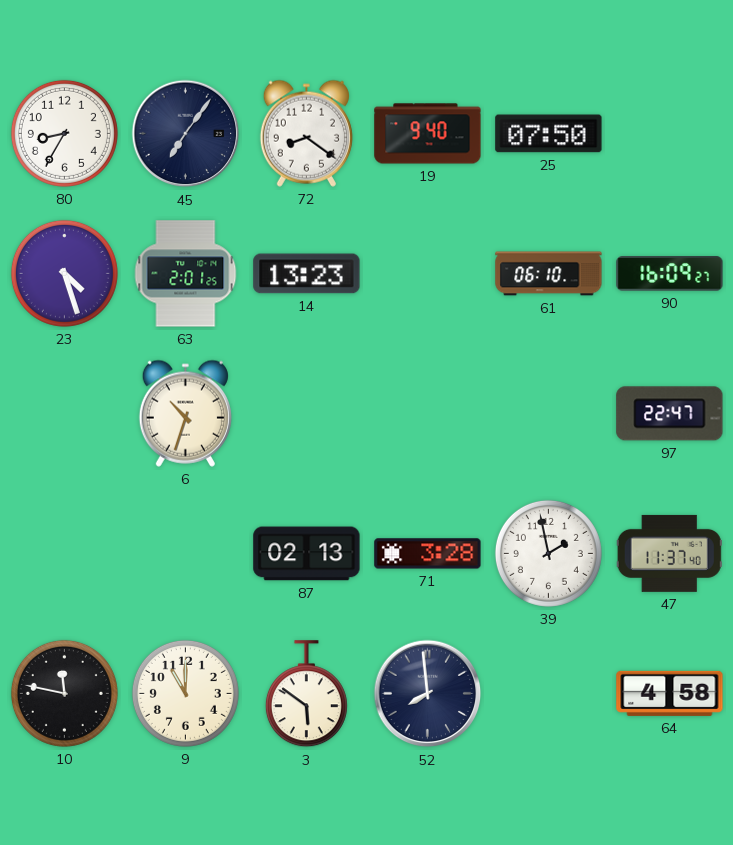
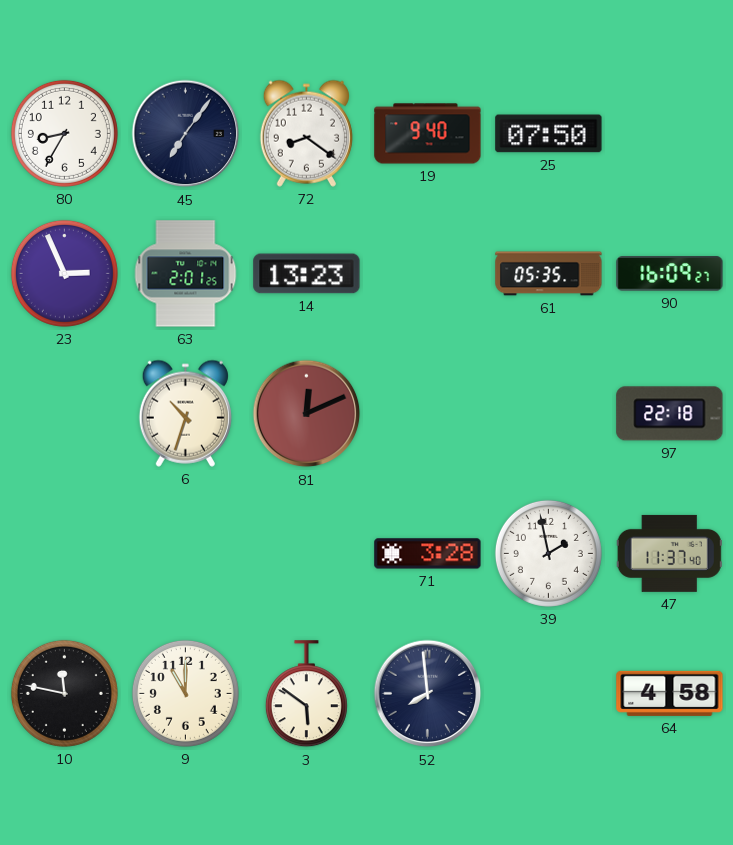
23: 4:27 -> 2:56
61: 06:10 -> 05:35
81: none -> 12:11
97: 22:47 -> 22:18
87: 02:13 -> none
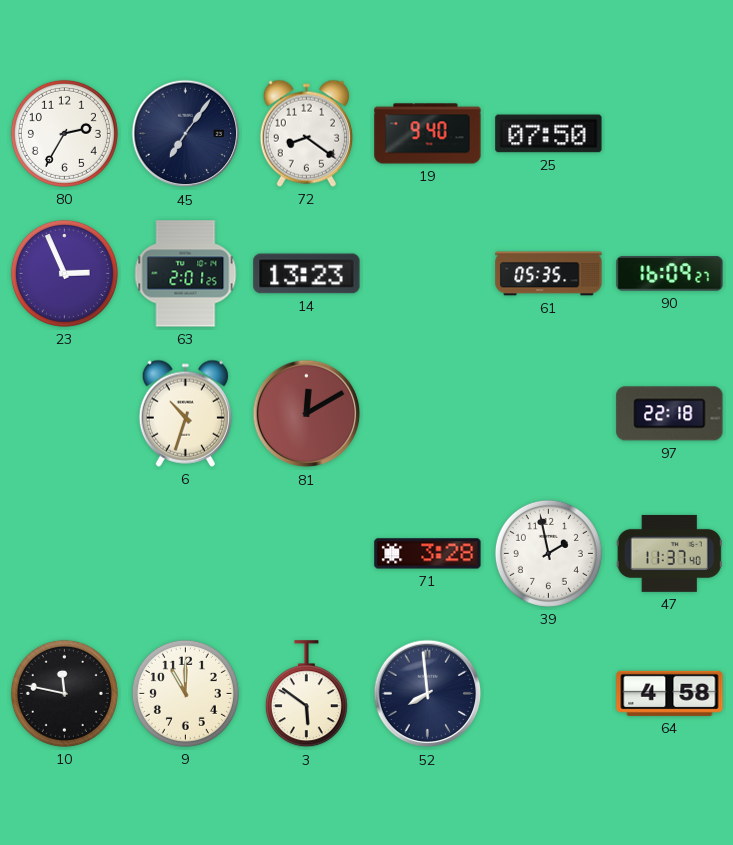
80: 8:35 -> 2:35
81: 12:11 -> 12:10
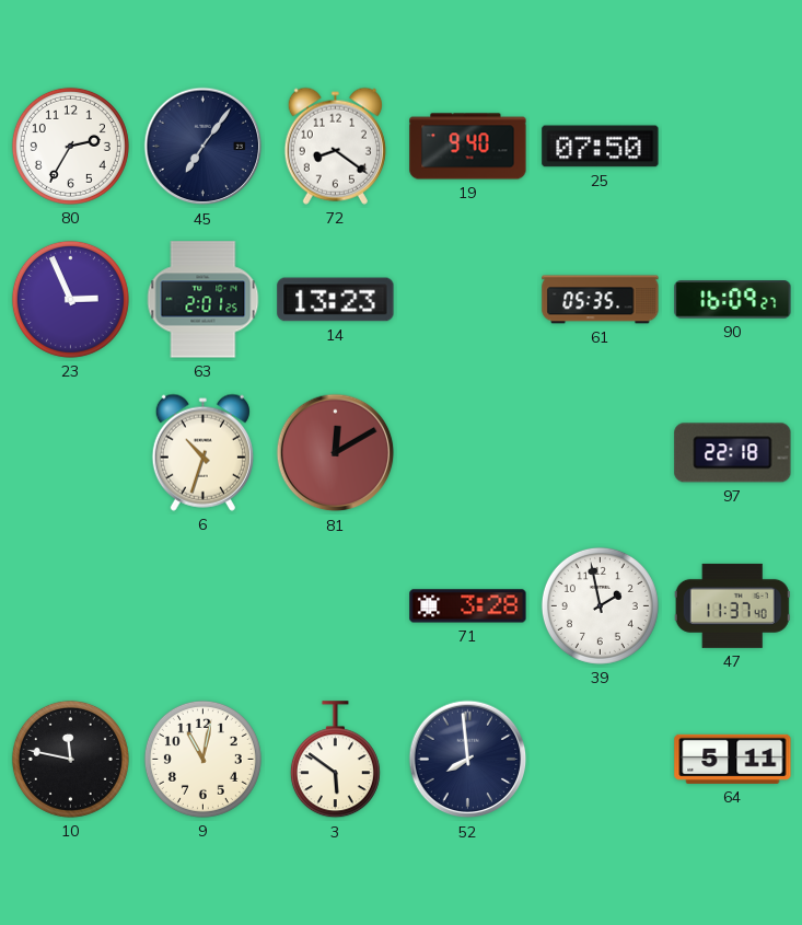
9: 11:00 -> 11:02
64: 4:58 -> 5:11
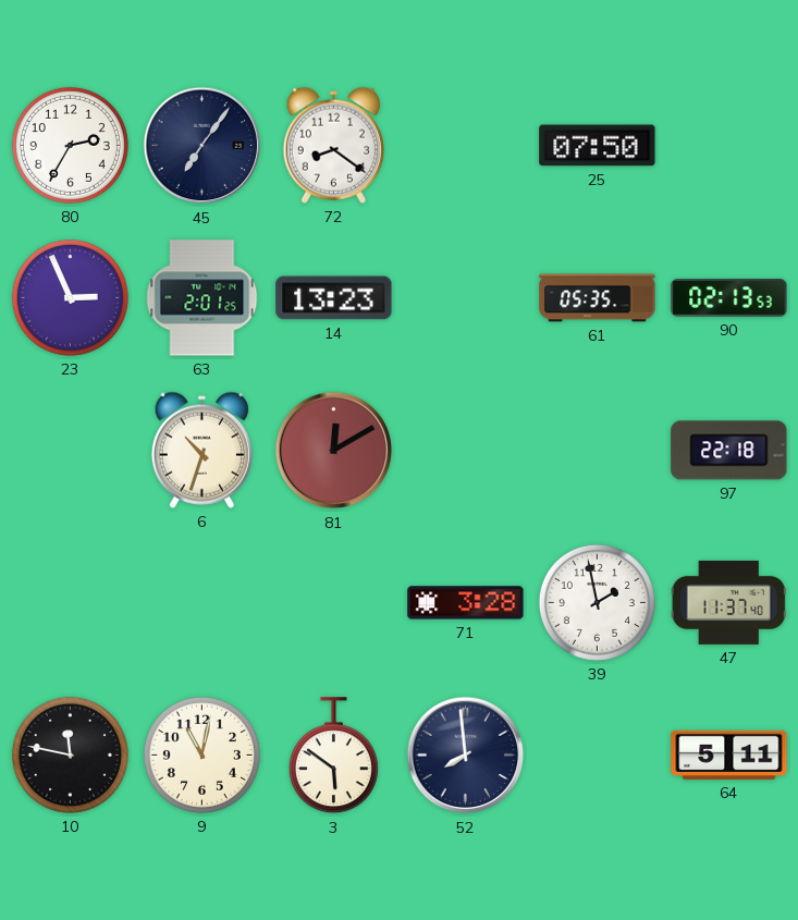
19: 9:40 -> none
90: 16:09 -> 02:13
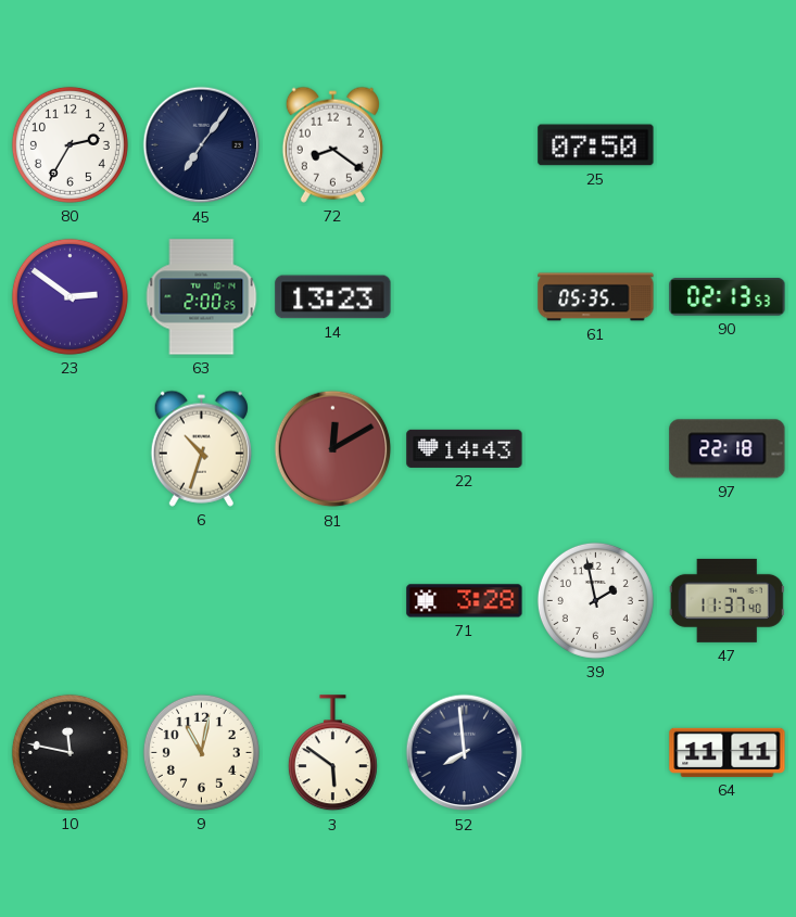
23: 2:56 -> 2:51
63: 2:01 -> 2:00
22: none -> 14:43
64: 5:11 -> 11:11
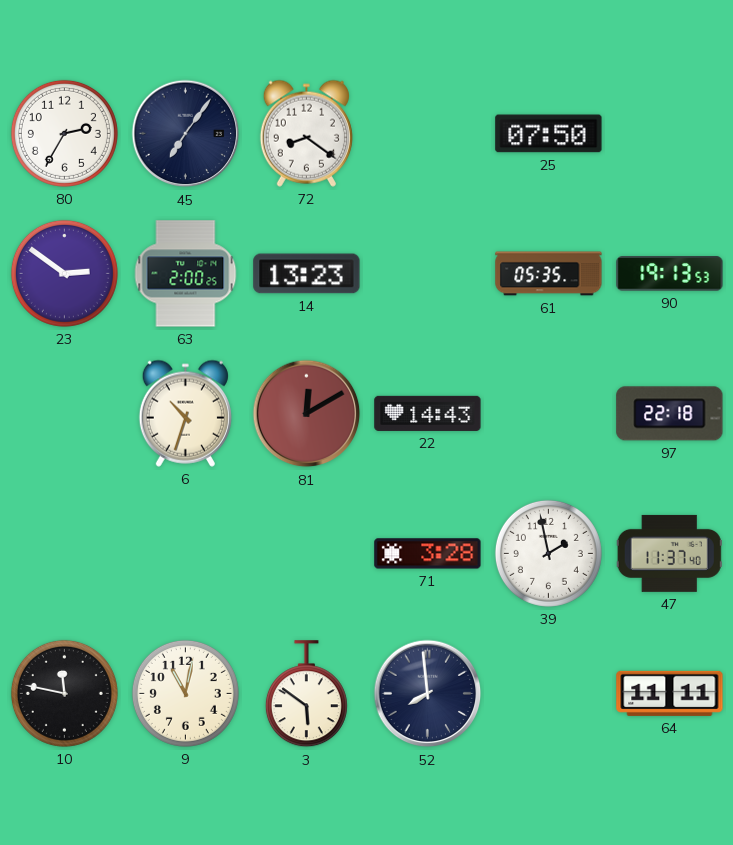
90: 02:13 -> 19:13
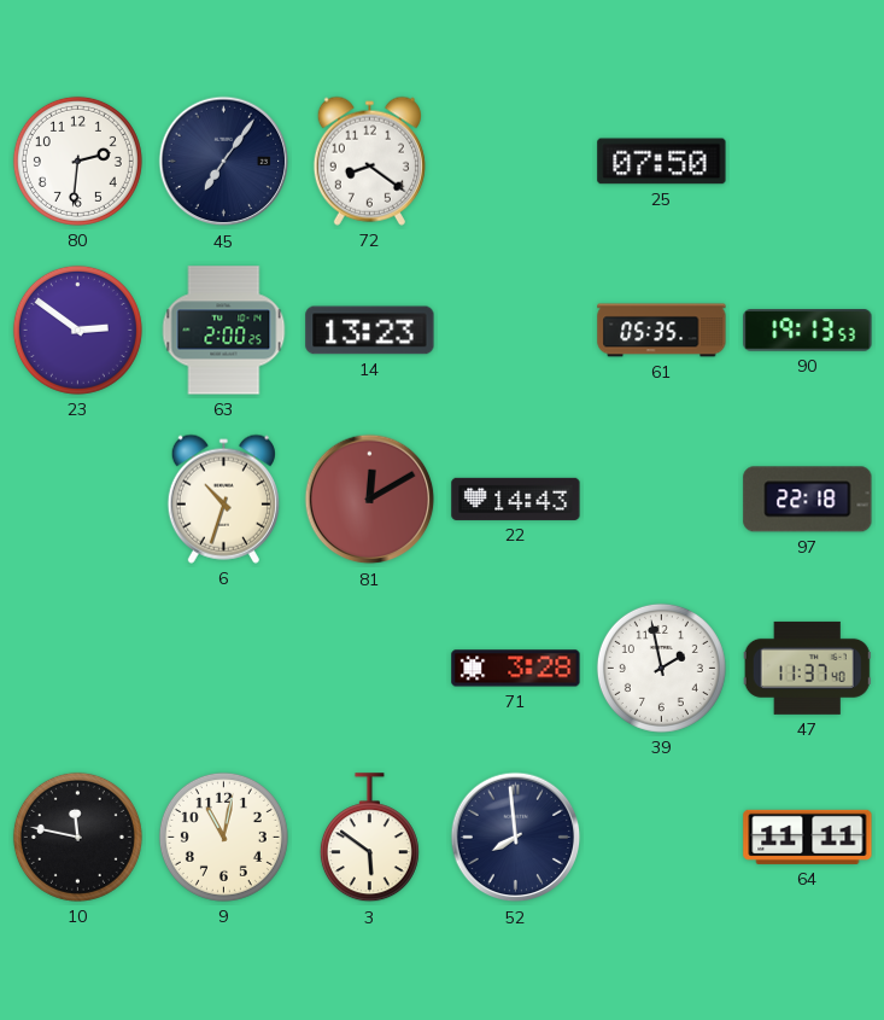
80: 2:35 -> 2:31
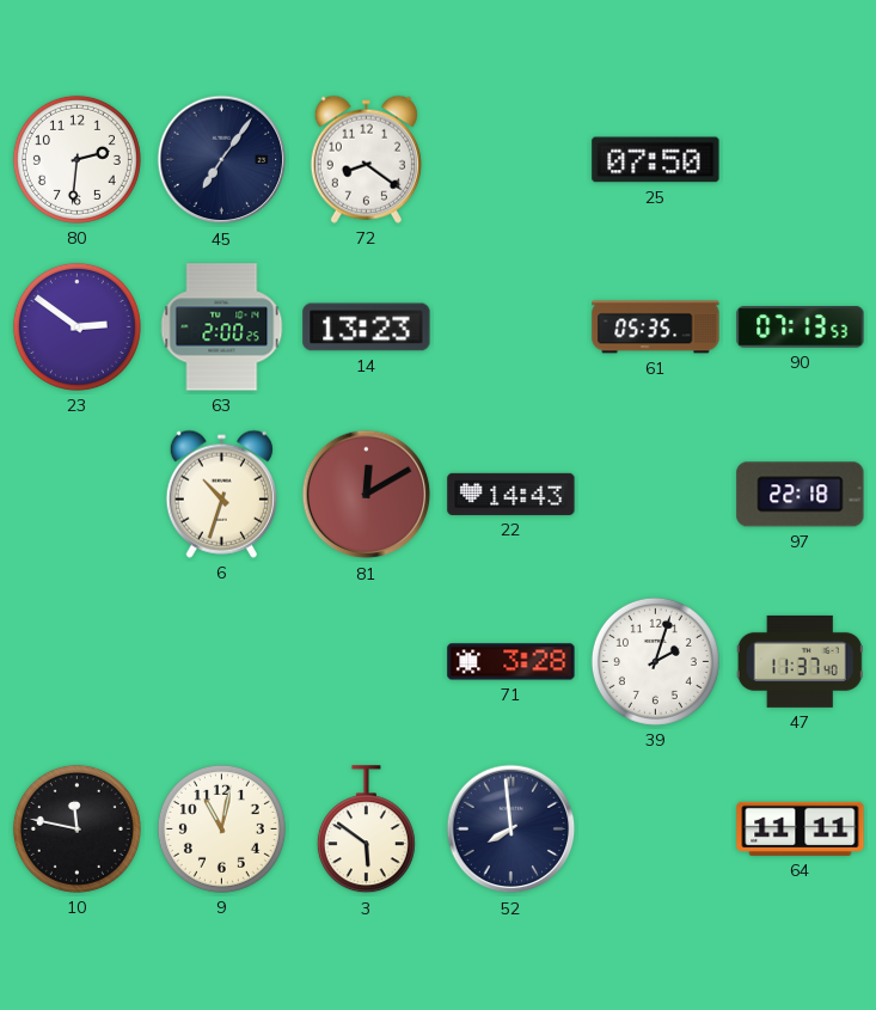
90: 19:13 -> 07:13
39: 1:58 -> 2:03
